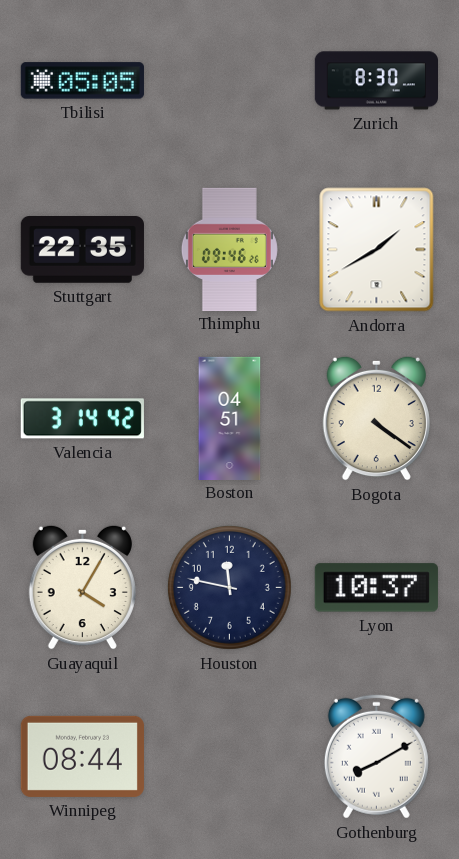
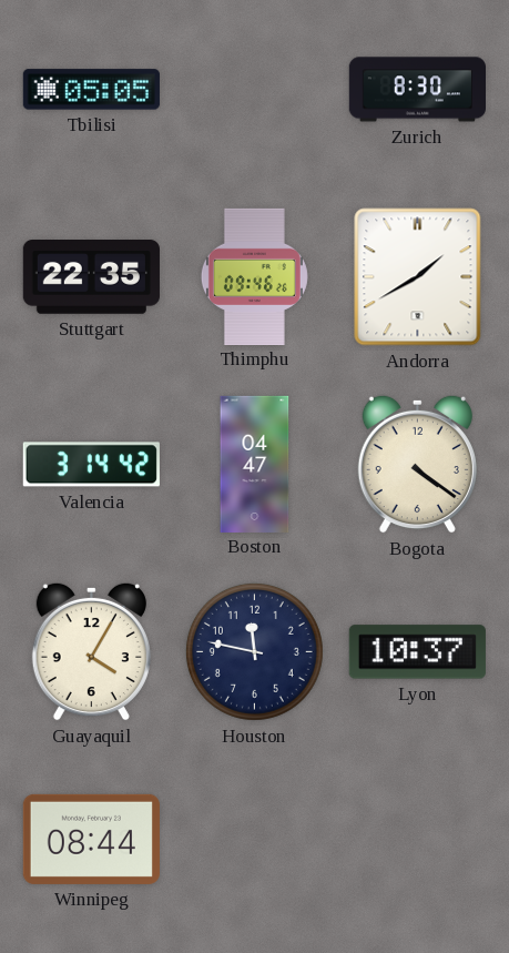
Boston: 04:51 -> 04:47
Gothenburg: 8:10 -> none
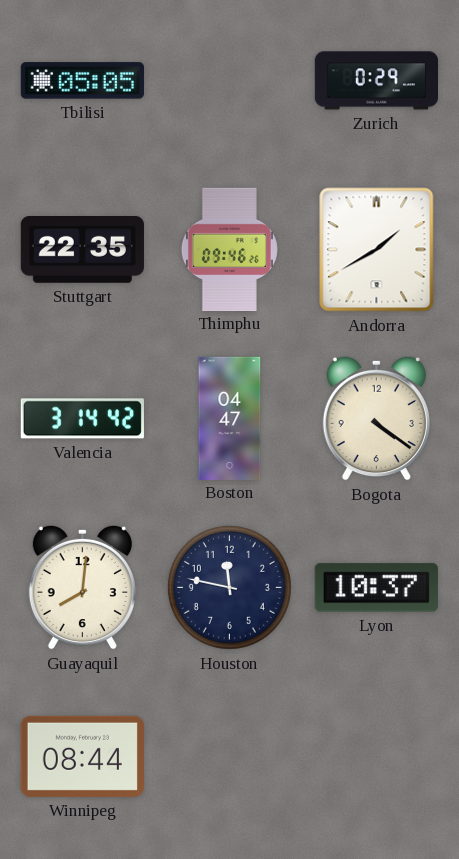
Zurich: 8:30 -> 0:29
Guayaquil: 4:05 -> 8:01
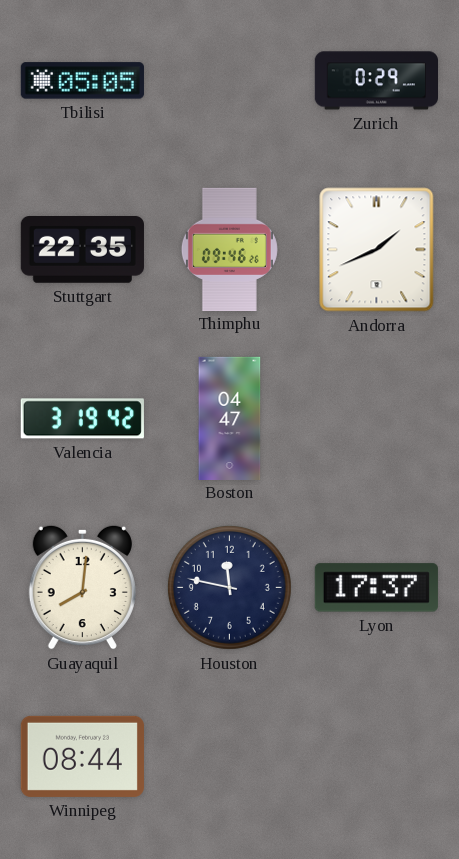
Andorra: 1:40 -> 1:41
Valencia: 3:14 -> 3:19
Bogota: 4:21 -> none
Lyon: 10:37 -> 17:37
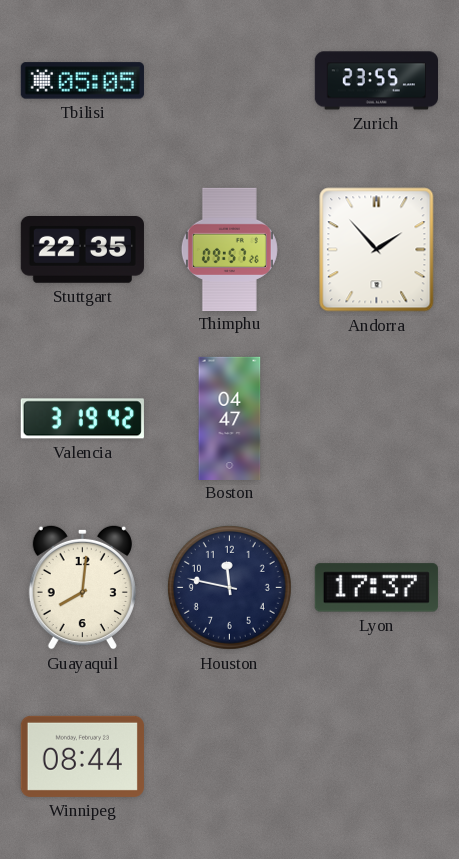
Zurich: 0:29 -> 23:55
Thimphu: 09:46 -> 09:57
Andorra: 1:41 -> 1:53
